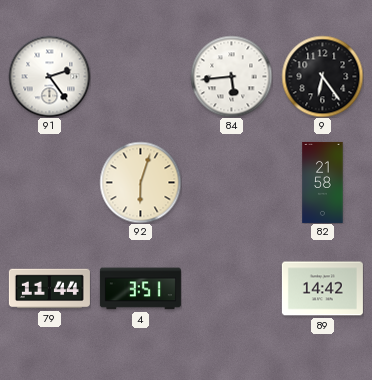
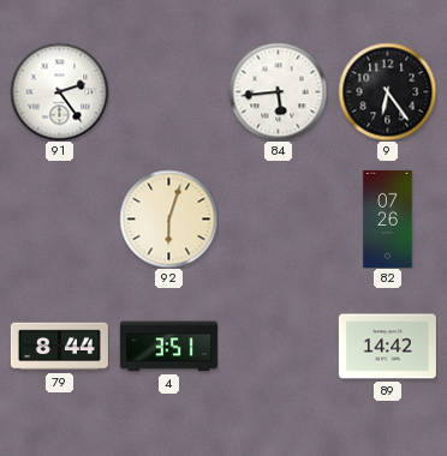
82: 21:58 -> 07:26
79: 11:44 -> 8:44
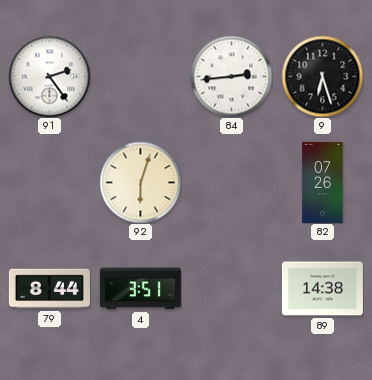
84: 5:44 -> 2:44
9: 6:24 -> 6:27
89: 14:42 -> 14:38
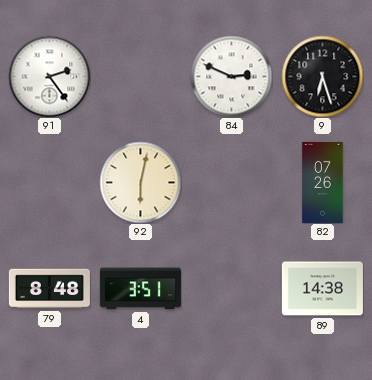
84: 2:44 -> 2:49
92: 6:03 -> 6:02
79: 8:44 -> 8:48
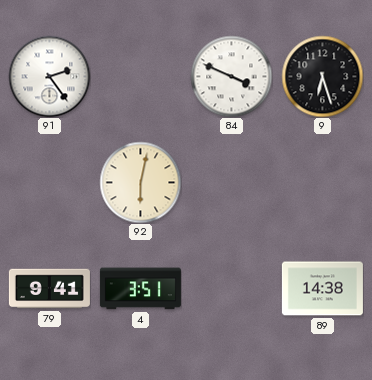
84: 2:49 -> 3:49
82: 07:26 -> none
79: 8:48 -> 9:41
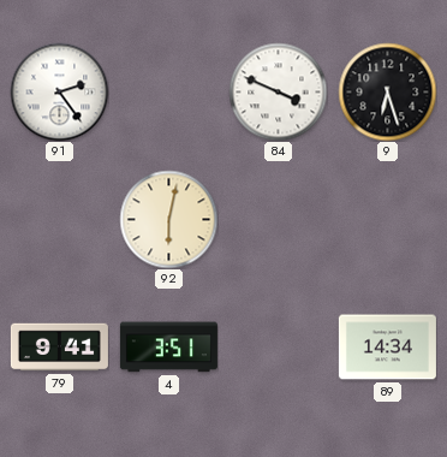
89: 14:38 -> 14:34
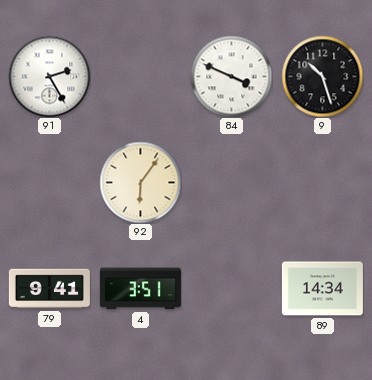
91: 2:24 -> 2:25
9: 6:27 -> 10:27
92: 6:02 -> 6:06
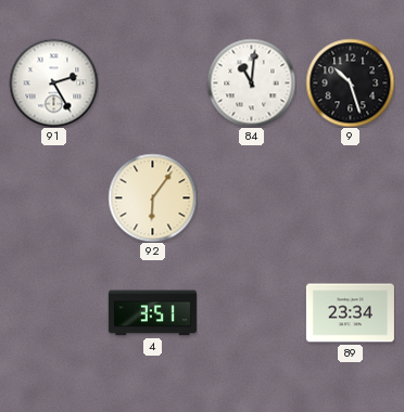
84: 3:49 -> 11:01
79: 9:41 -> none
89: 14:34 -> 23:34
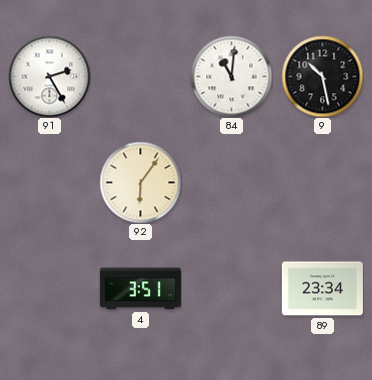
9: 10:27 -> 10:28
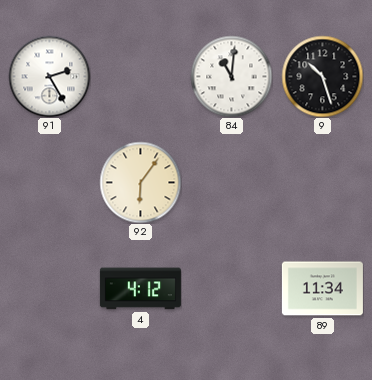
9: 10:28 -> 10:27
4: 3:51 -> 4:12
89: 23:34 -> 11:34
